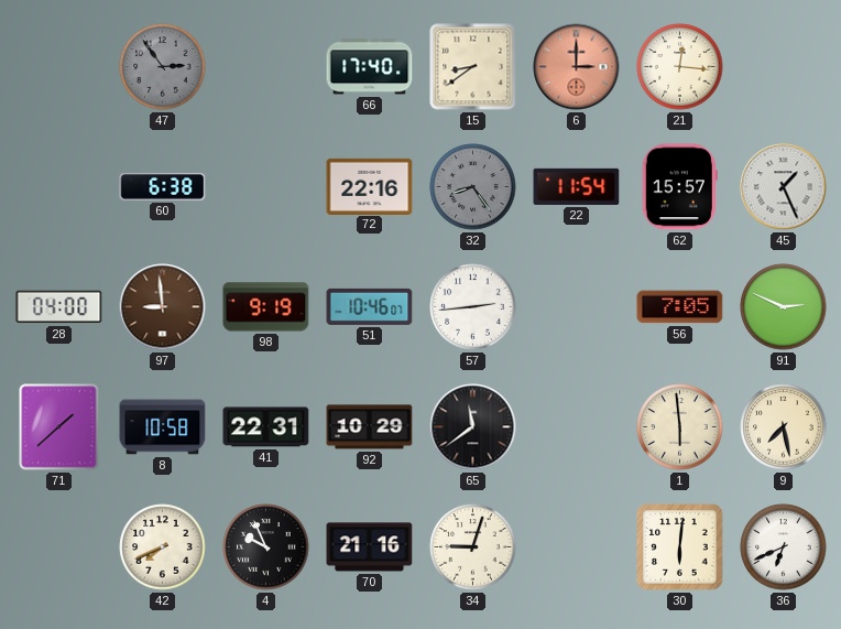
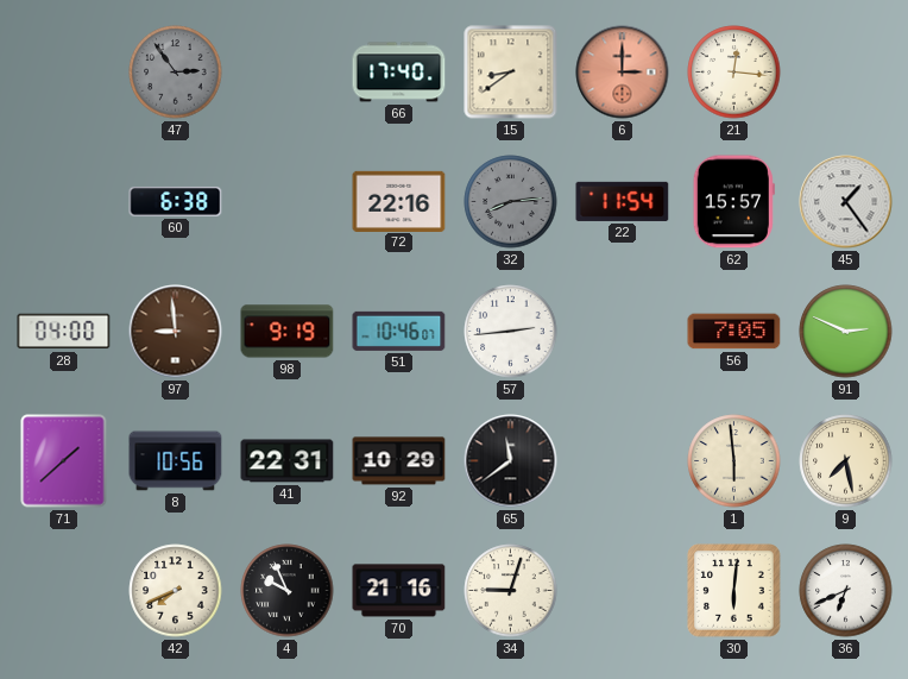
32: 8:24 -> 8:14
45: 1:26 -> 1:24
8: 10:58 -> 10:56
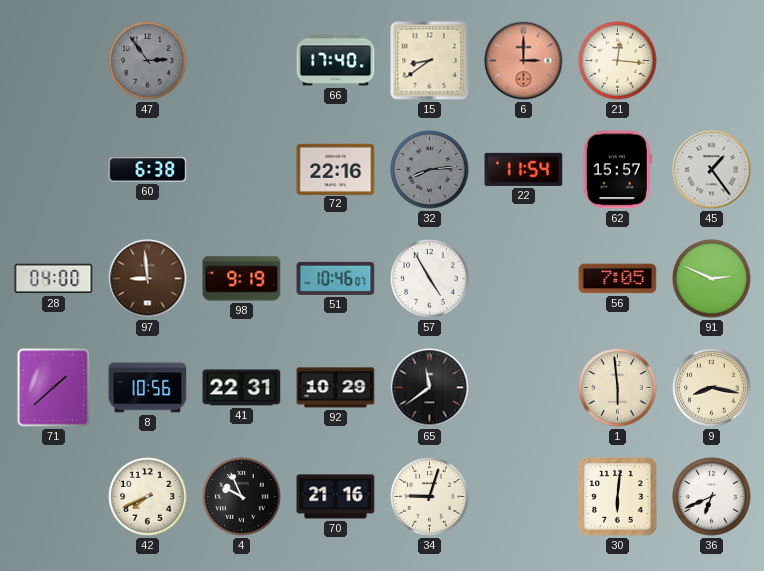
57: 2:44 -> 4:55
9: 7:28 -> 8:17
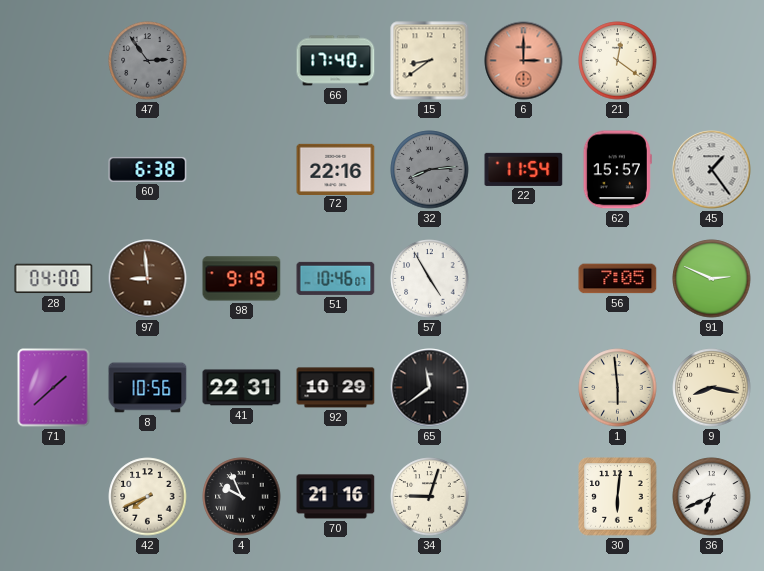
21: 12:16 -> 12:21
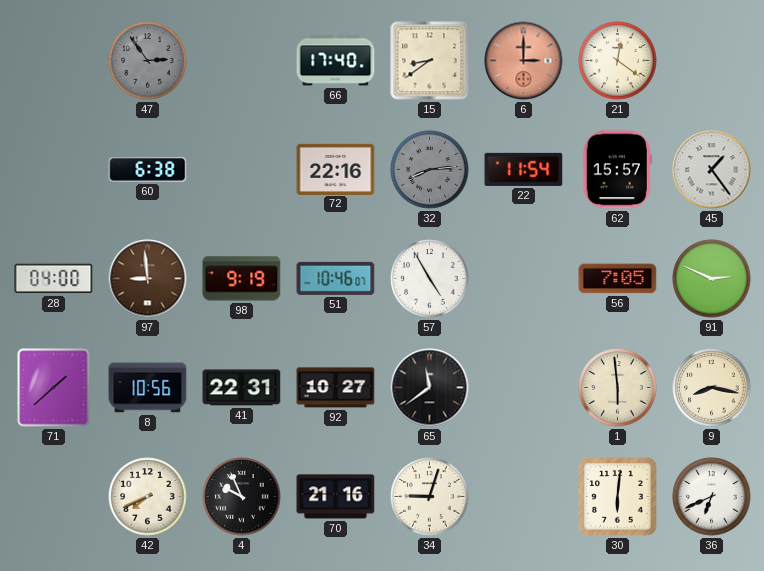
92: 10:29 -> 10:27
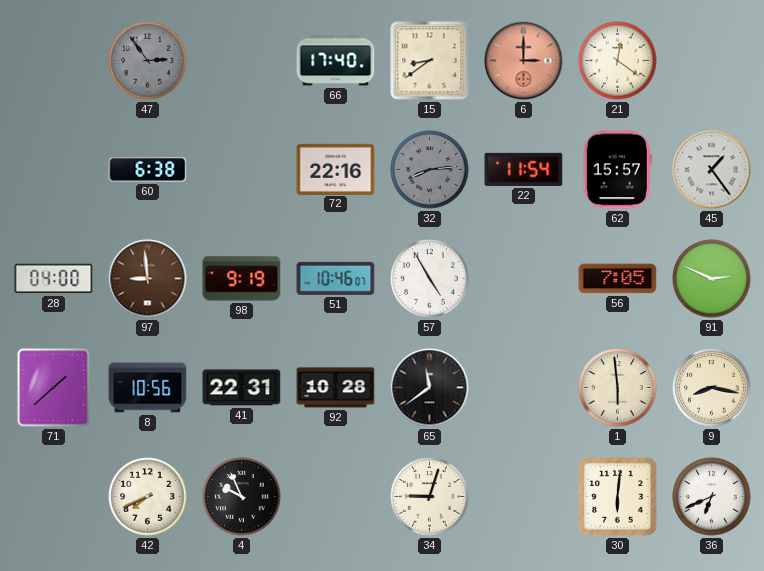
92: 10:27 -> 10:28
70: 21:16 -> none
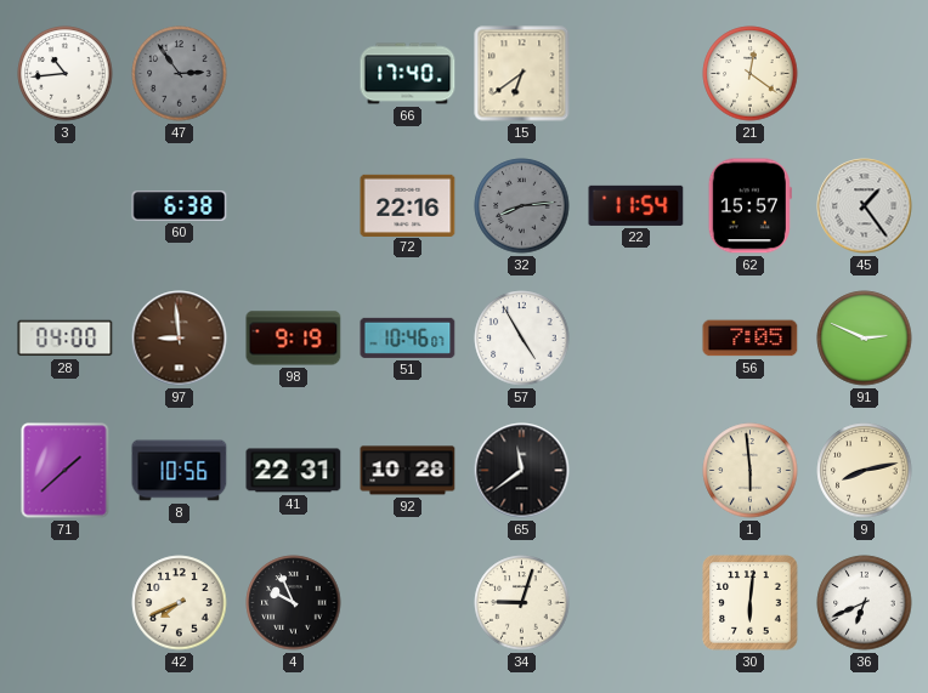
3: none -> 10:44
15: 8:39 -> 6:39
6: 3:00 -> none
9: 8:17 -> 8:13
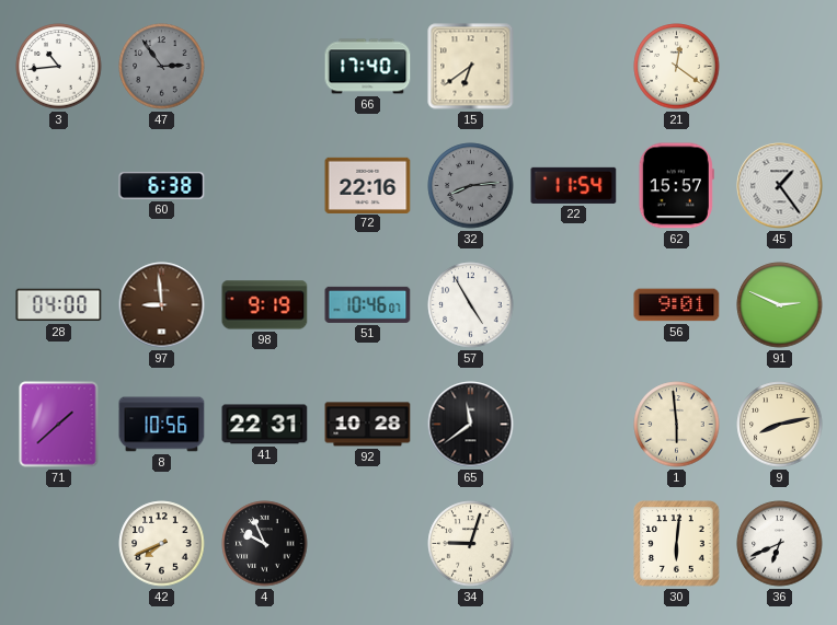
56: 7:05 -> 9:01
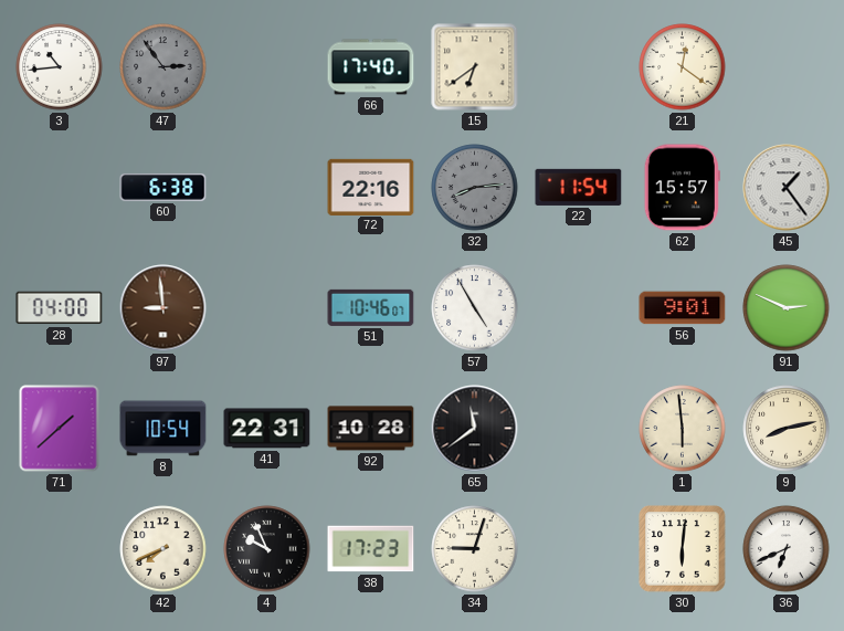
98: 9:19 -> none
8: 10:56 -> 10:54
38: none -> 17:23
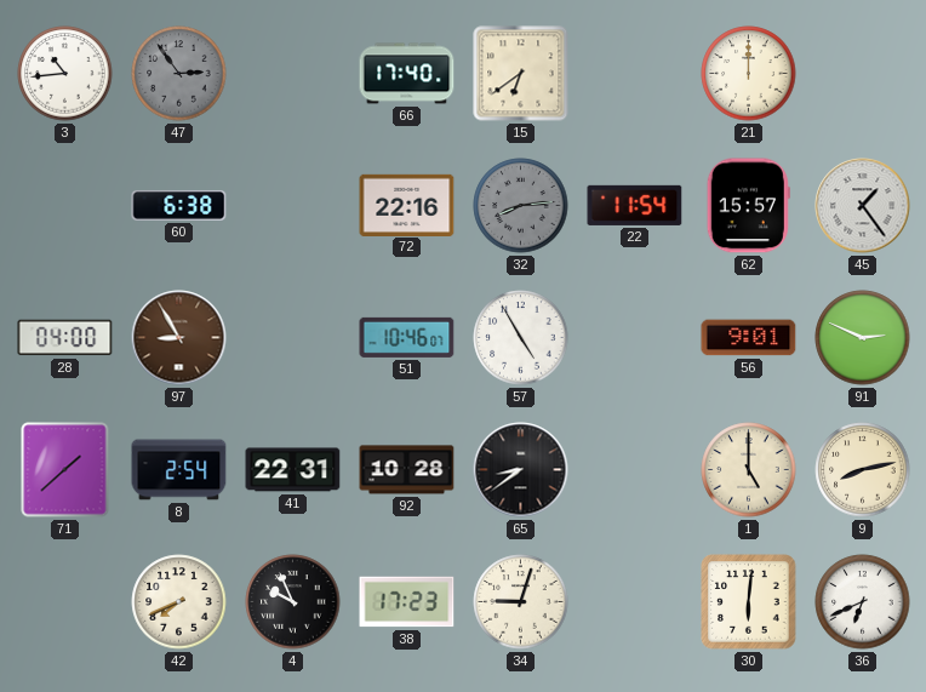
21: 12:21 -> 12:00
97: 8:59 -> 8:55
8: 10:54 -> 2:54
65: 11:39 -> 8:39
1: 5:59 -> 5:00
